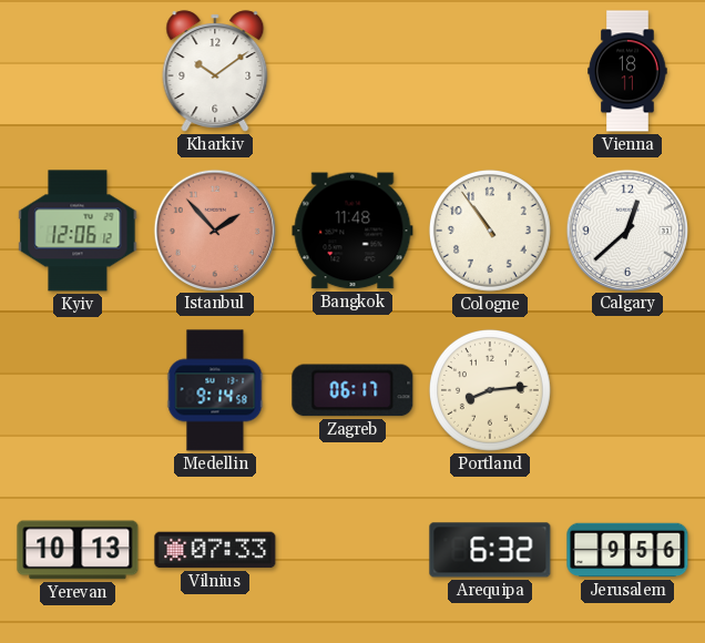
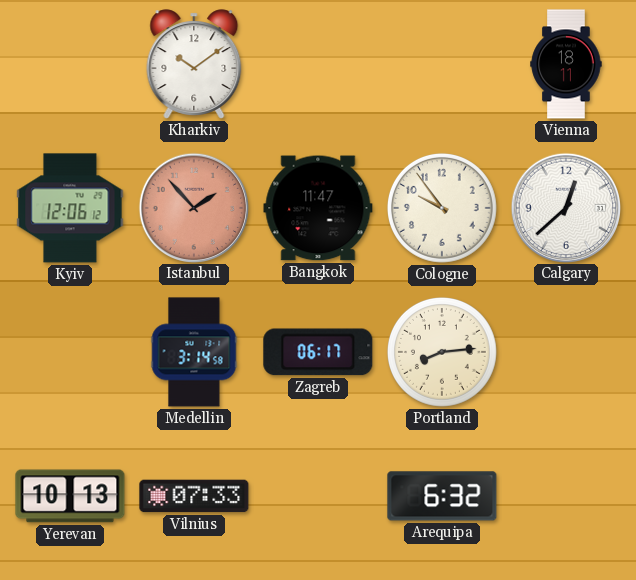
Bangkok: 11:48 -> 11:47
Cologne: 10:54 -> 9:54
Medellin: 9:14 -> 3:14
Jerusalem: 9:56 -> none
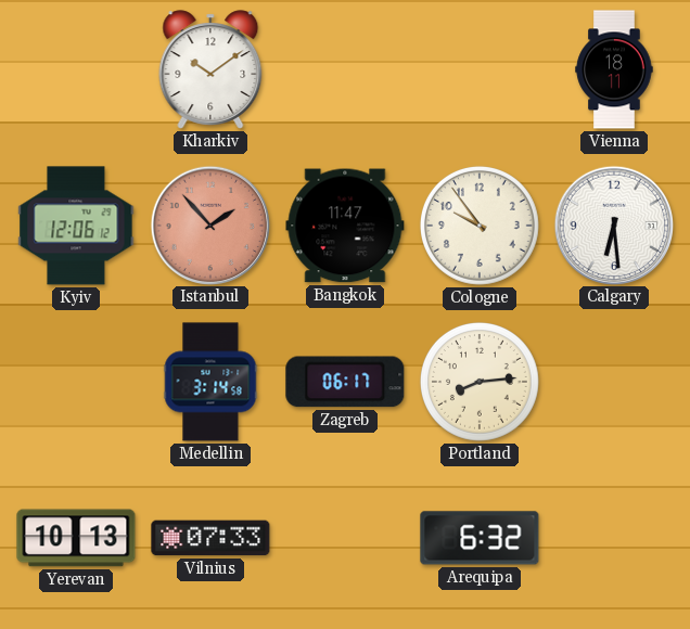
Calgary: 12:38 -> 6:29
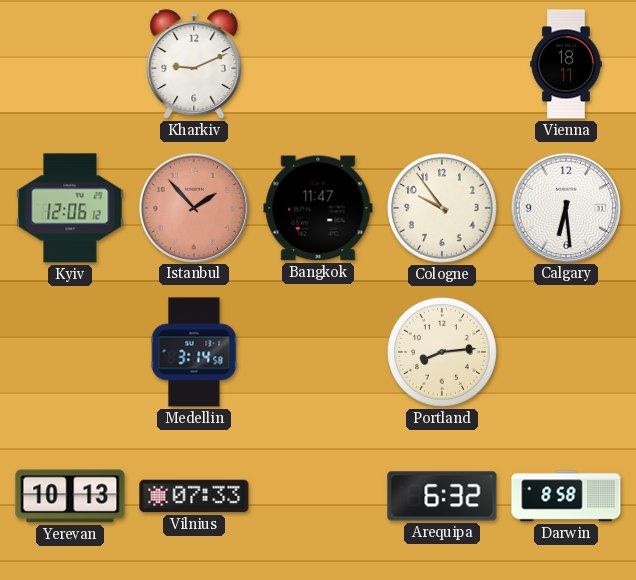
Kharkiv: 10:09 -> 9:11
Zagreb: 06:17 -> none
Darwin: none -> 8:58
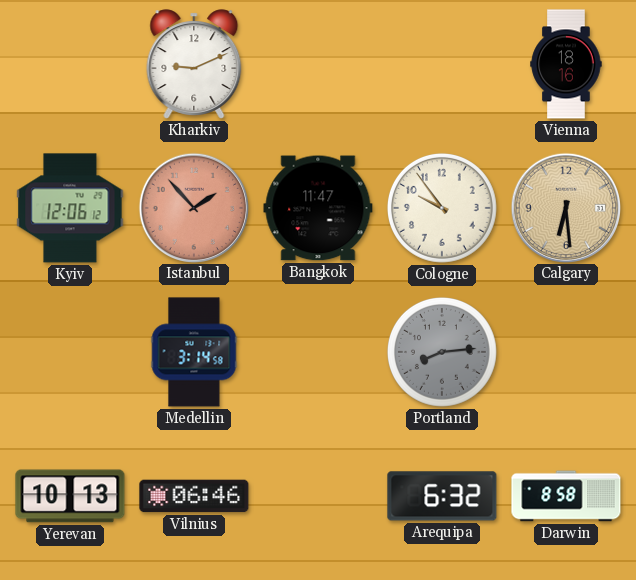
Vienna: 18:11 -> 18:16
Calgary dial: white -> champagne
Portland dial: cream -> grey
Vilnius: 07:33 -> 06:46
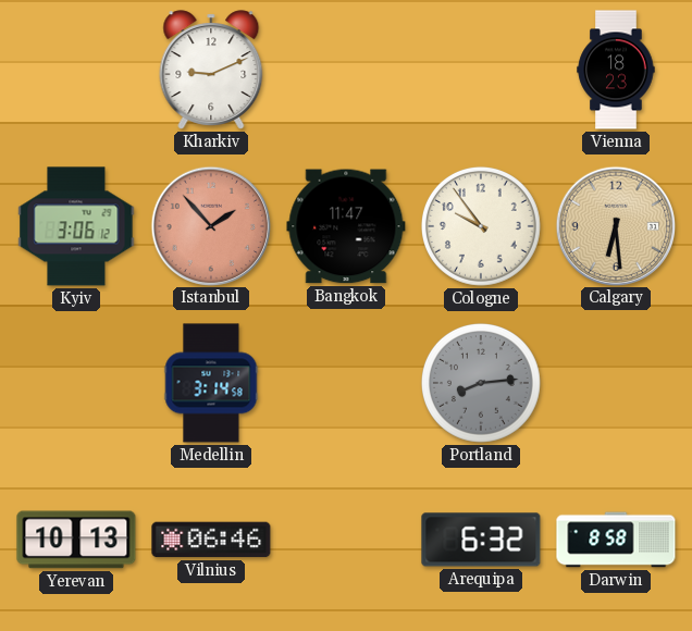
Vienna: 18:16 -> 18:23
Kyiv: 12:06 -> 3:06
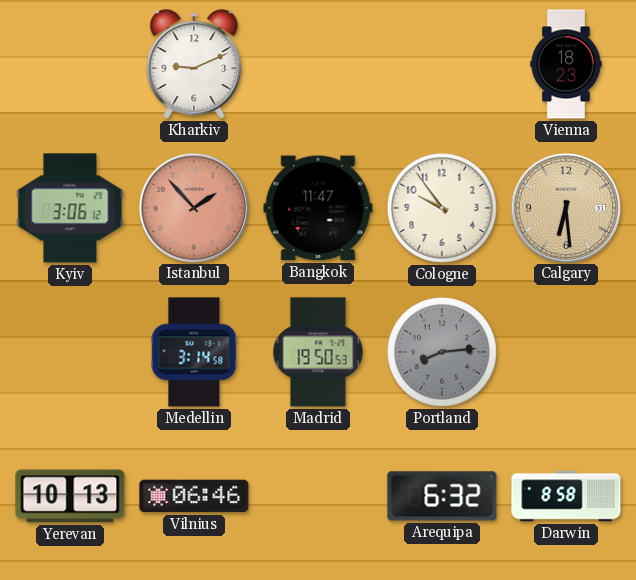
Madrid: none -> 19:50
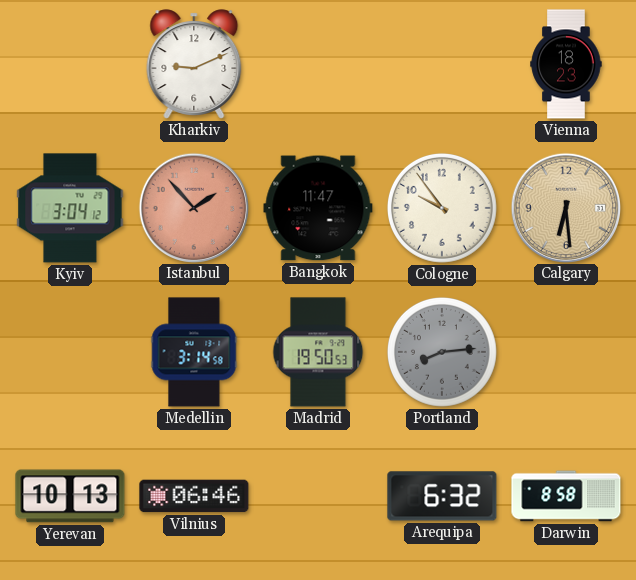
Kyiv: 3:06 -> 3:04
